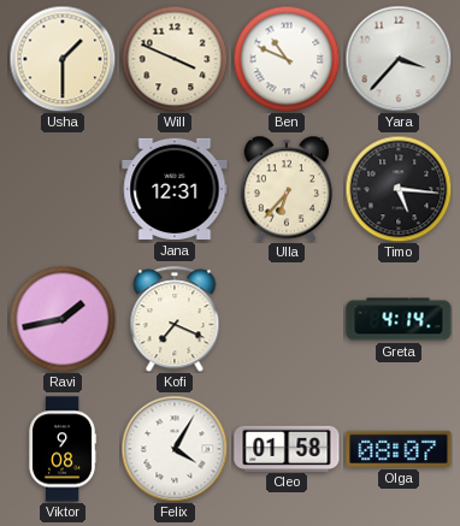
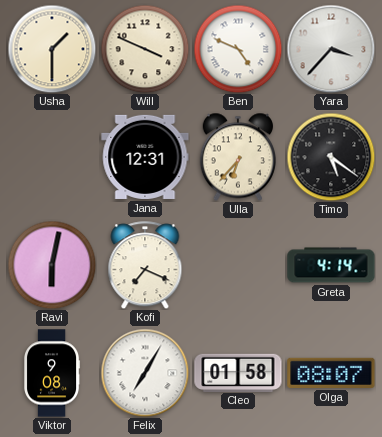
Ben: 10:49 -> 4:49
Timo: 5:16 -> 5:21
Ravi: 1:43 -> 6:02
Felix: 4:05 -> 7:05
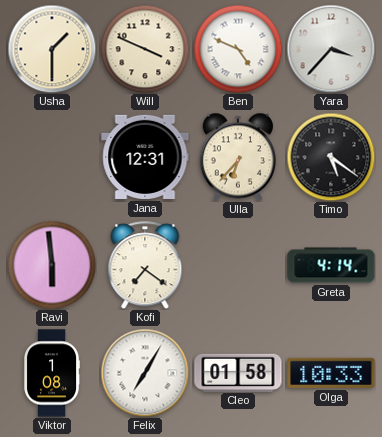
Ravi: 6:02 -> 5:59
Kofi: 7:19 -> 7:21
Viktor: 9:08 -> 1:08
Olga: 08:07 -> 10:33
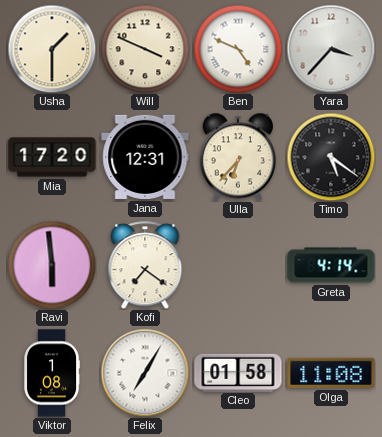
Mia: none -> 17:20
Olga: 10:33 -> 11:08
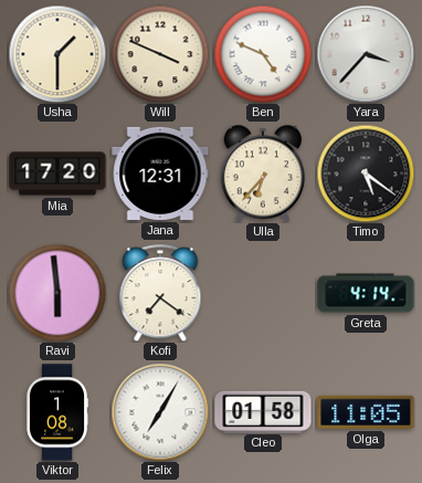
Olga: 11:08 -> 11:05
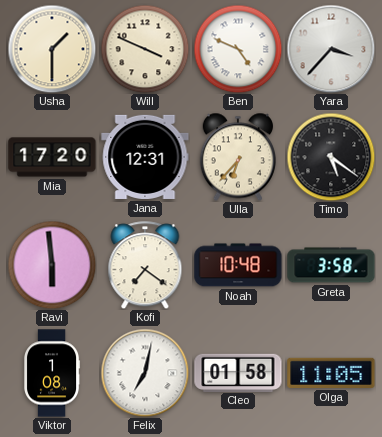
Noah: none -> 10:48
Greta: 4:14 -> 3:58
Felix: 7:05 -> 7:02
